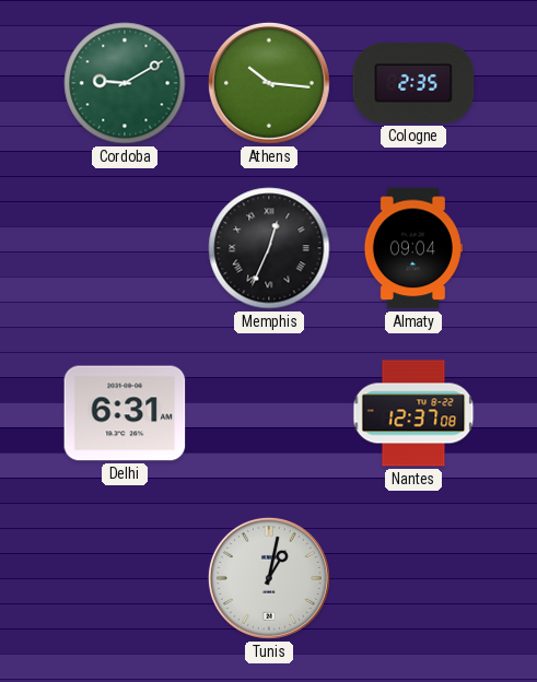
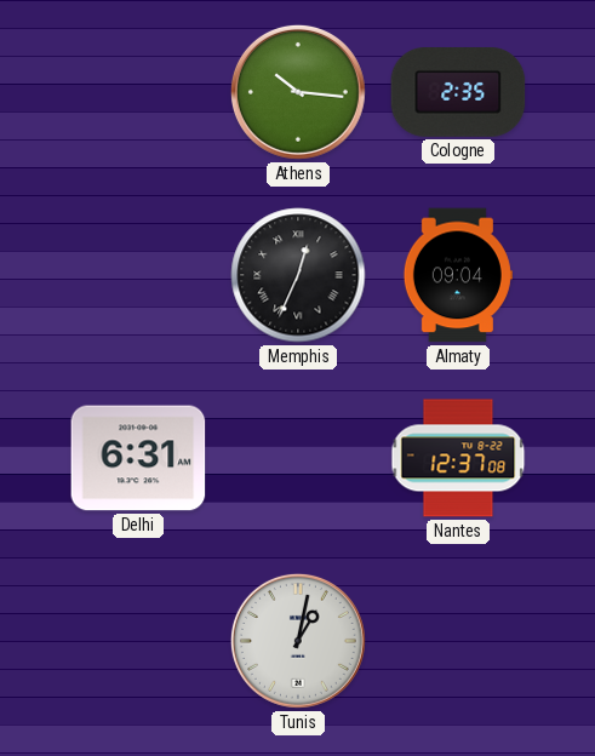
Cordoba: 9:10 -> none
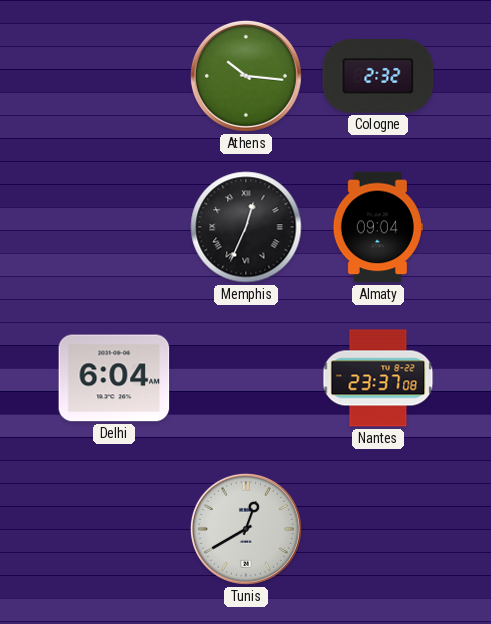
Cologne: 2:35 -> 2:32
Delhi: 6:31 -> 6:04
Nantes: 12:37 -> 23:37
Tunis: 1:02 -> 12:40
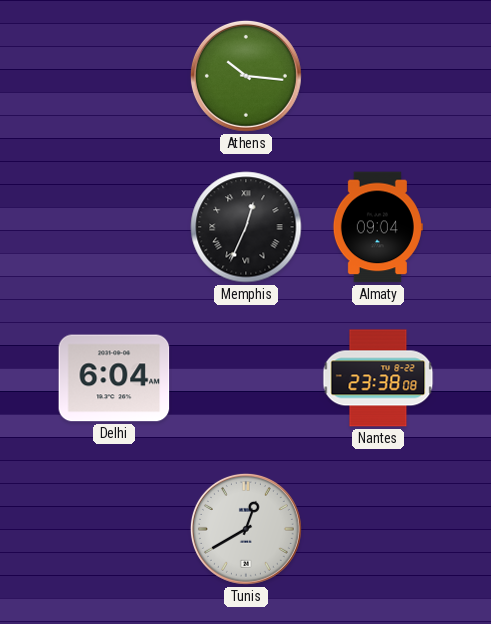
Cologne: 2:32 -> none
Nantes: 23:37 -> 23:38
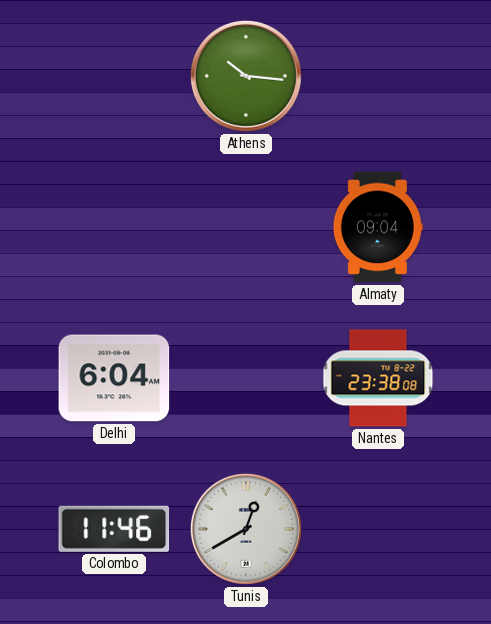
Memphis: 12:34 -> none
Colombo: none -> 11:46
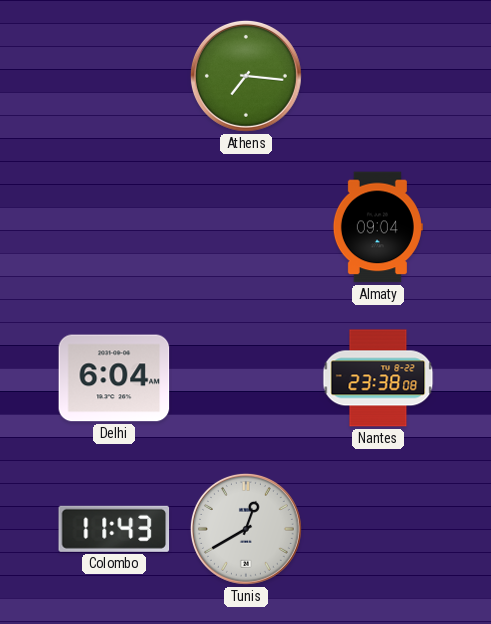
Athens: 10:16 -> 7:16
Colombo: 11:46 -> 11:43
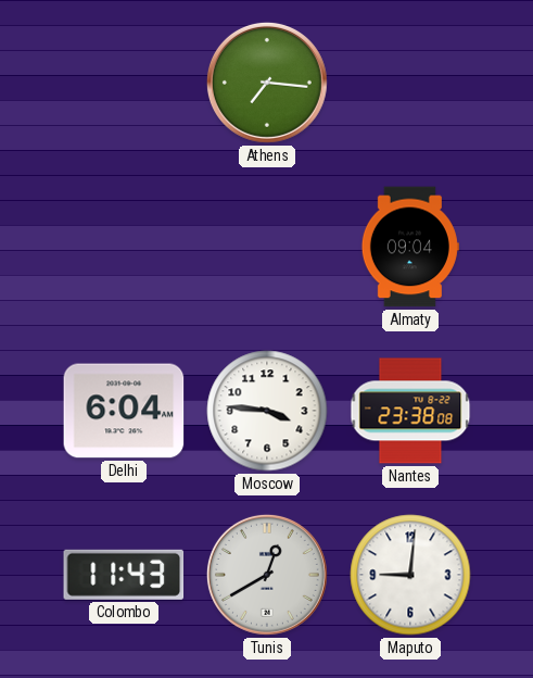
Moscow: none -> 3:46
Maputo: none -> 9:01
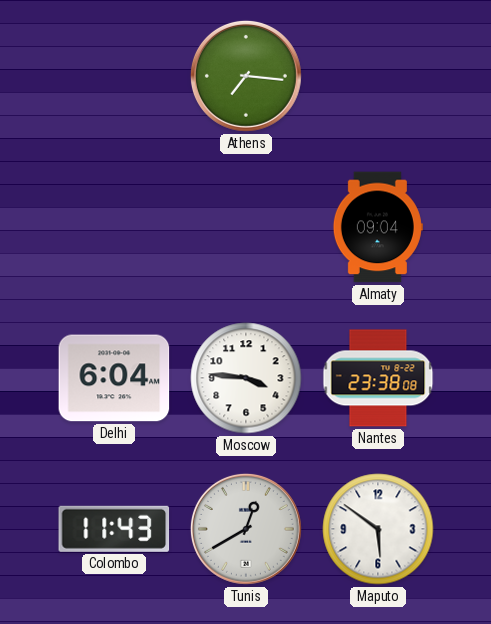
Maputo: 9:01 -> 5:51
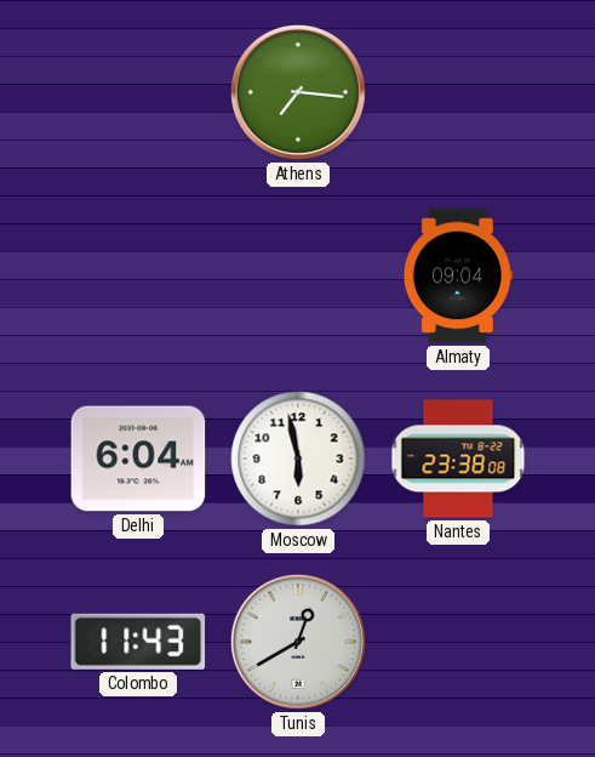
Moscow: 3:46 -> 5:58
Maputo: 5:51 -> none
